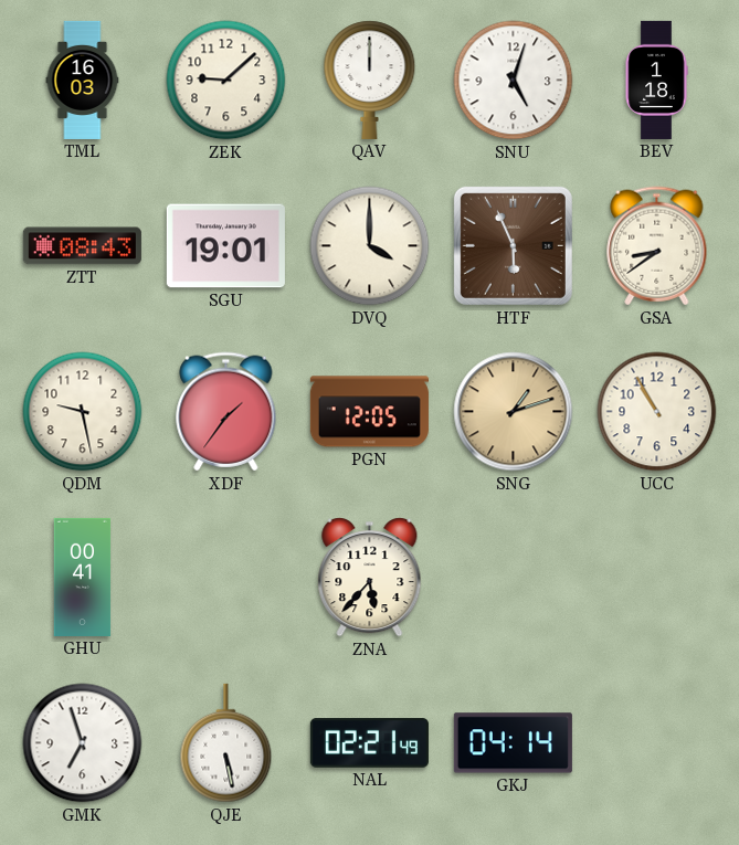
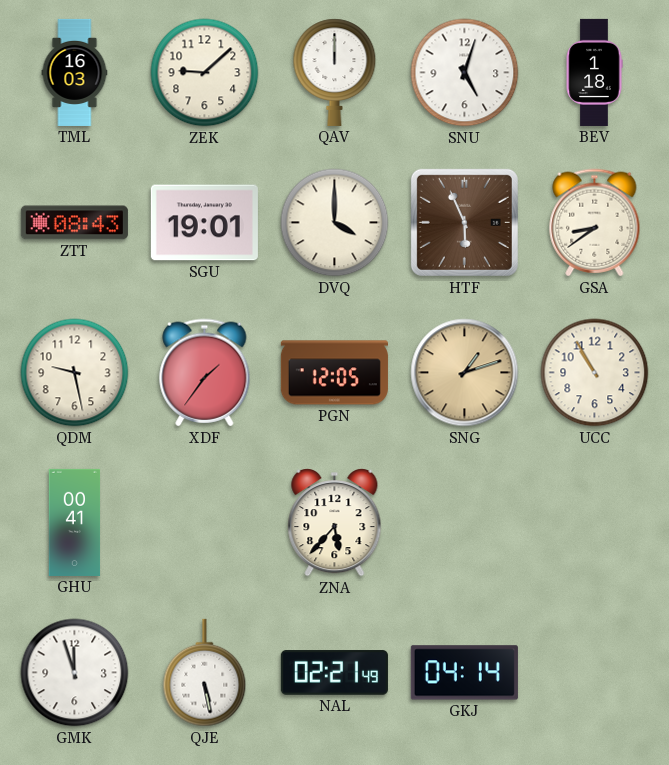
GMK: 6:57 -> 11:57
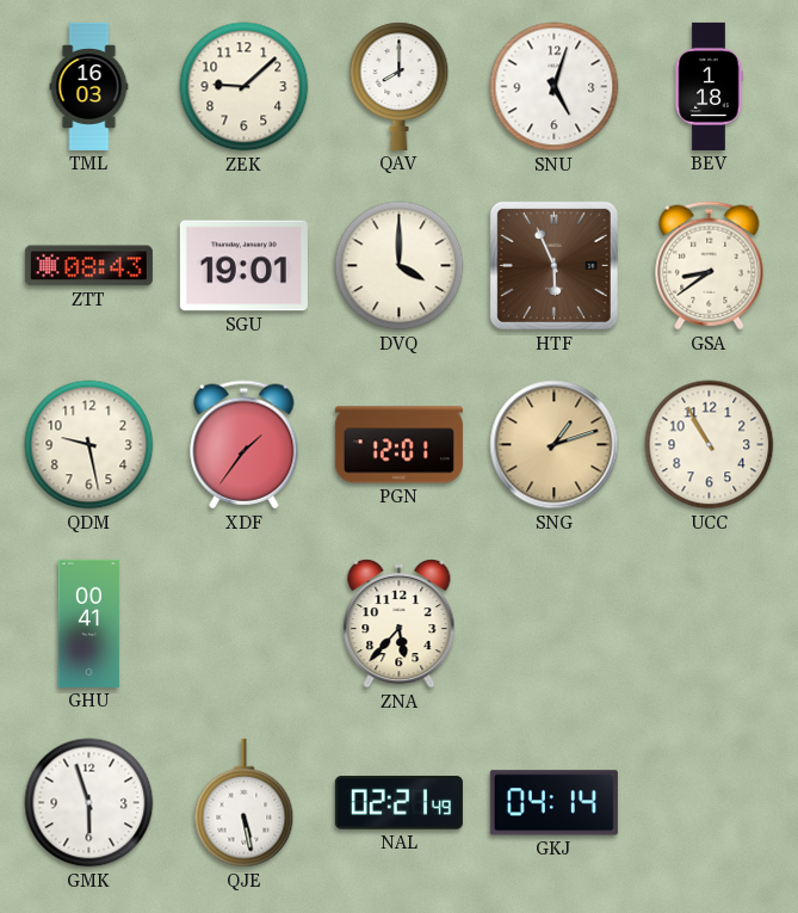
QAV: 12:00 -> 8:00
PGN: 12:05 -> 12:01
GMK: 11:57 -> 5:57
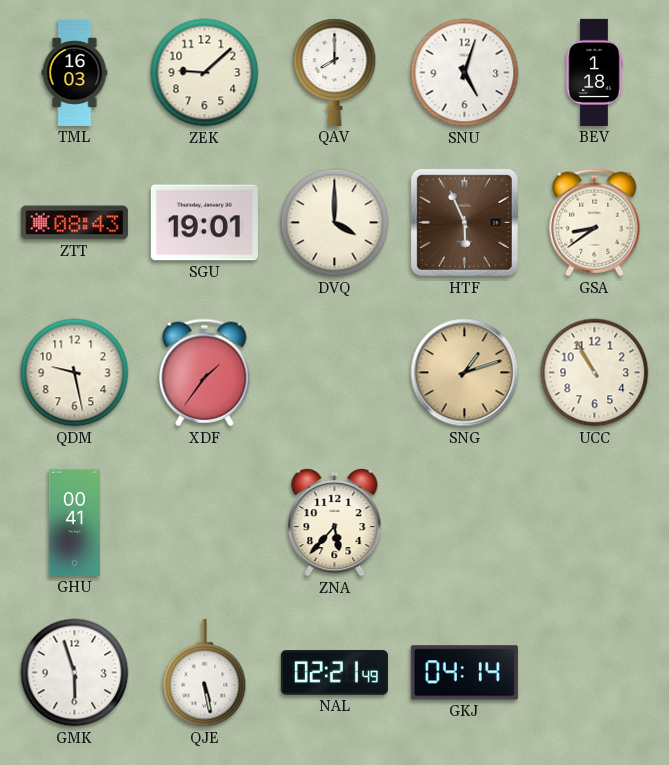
PGN: 12:01 -> none
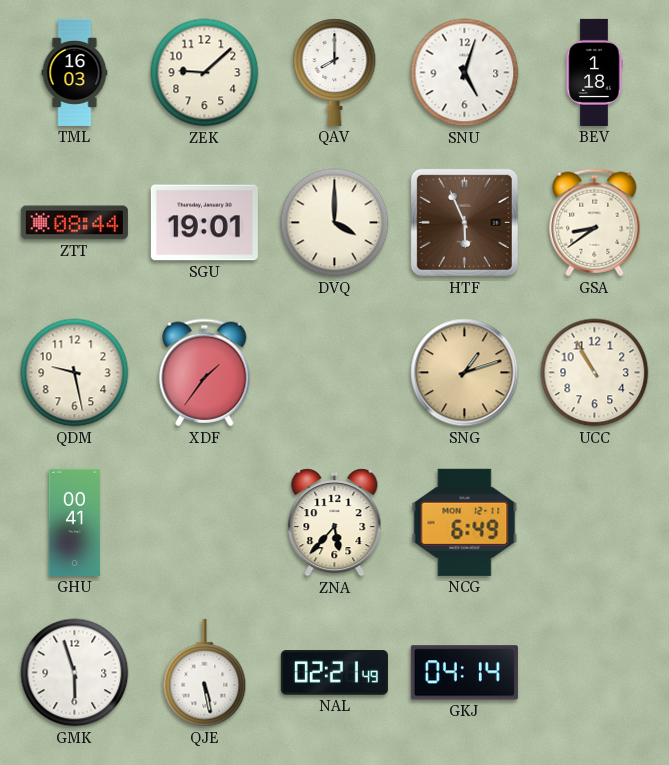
ZTT: 08:43 -> 08:44
NCG: none -> 6:49
